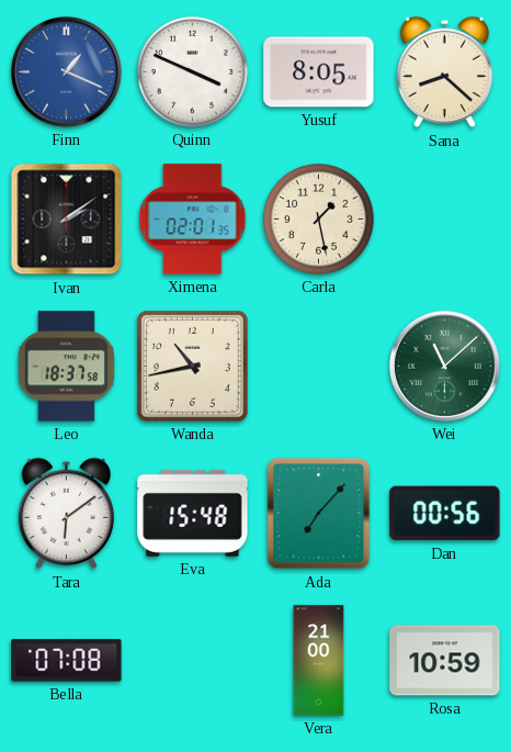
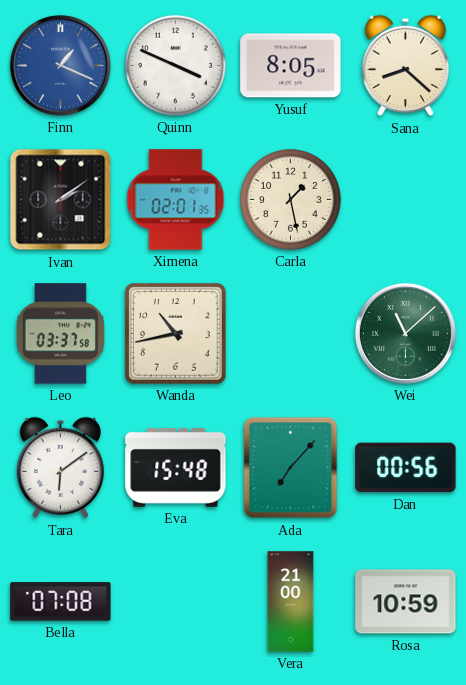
Leo: 18:37 -> 03:37
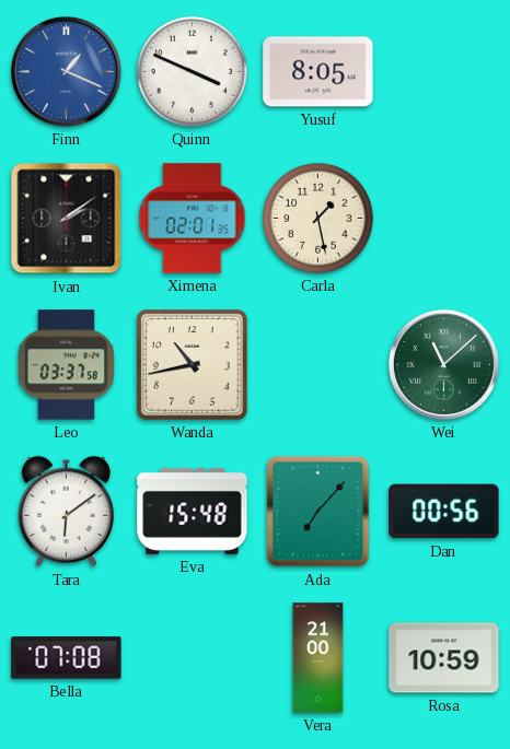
Sana: 8:22 -> none
